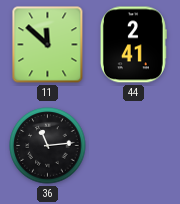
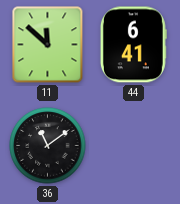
44: 2:41 -> 6:41
36: 11:14 -> 11:09
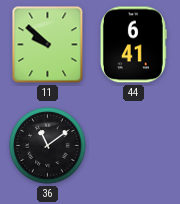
11: 11:52 -> 9:52
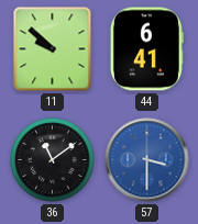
57: none -> 3:30
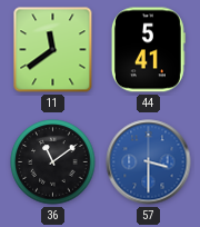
11: 9:52 -> 11:39
44: 6:41 -> 5:41
